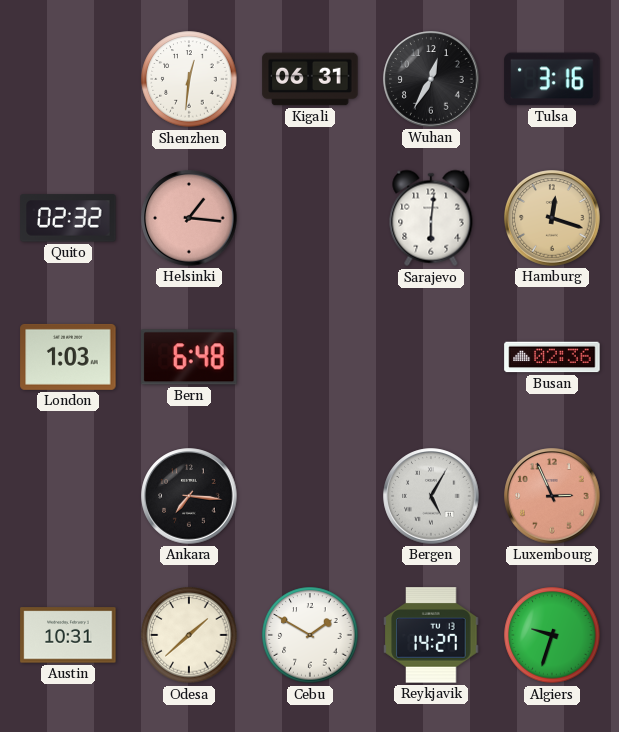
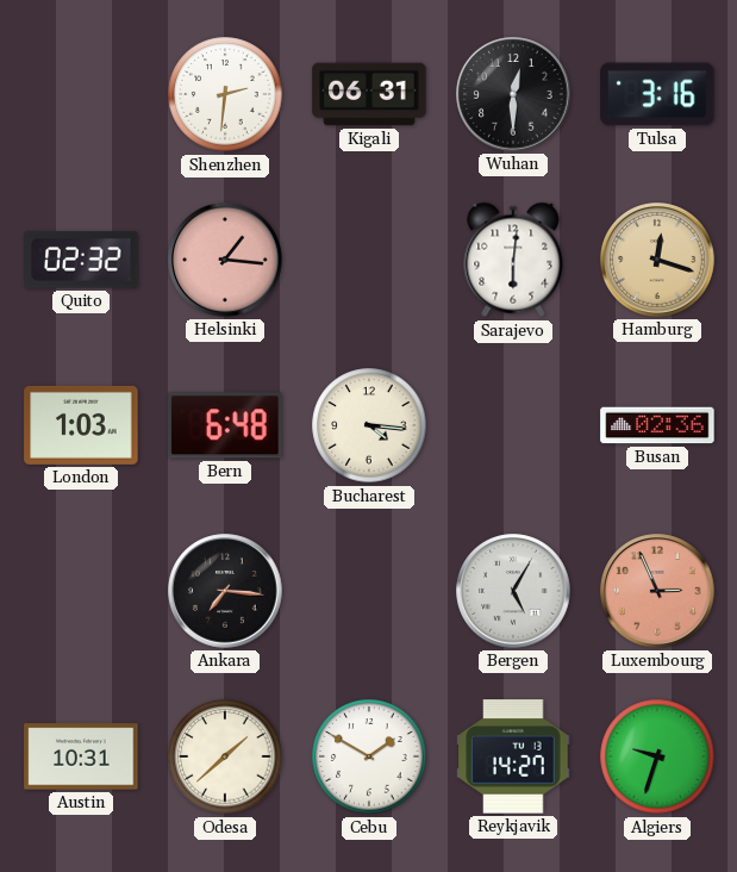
Shenzhen: 12:31 -> 2:31
Wuhan: 12:35 -> 12:30
Bucharest: none -> 4:16
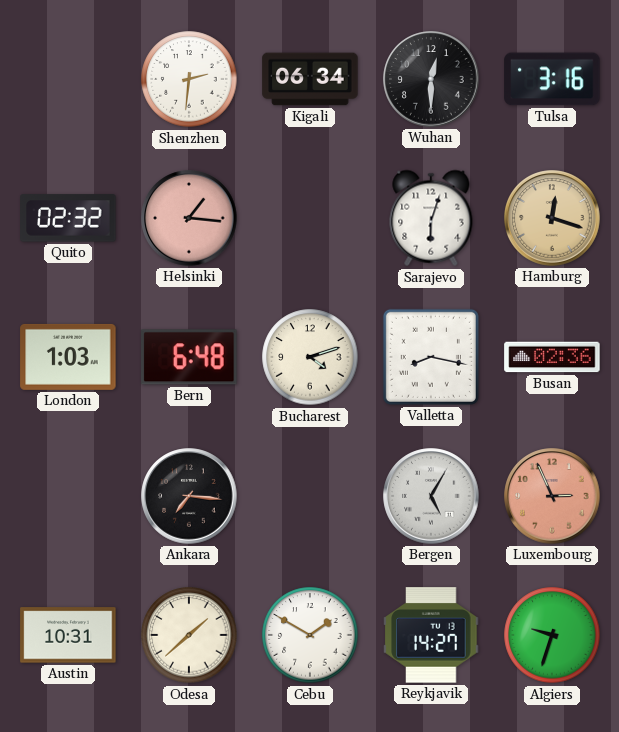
Kigali: 06:31 -> 06:34
Sarajevo: 6:01 -> 6:03
Bucharest: 4:16 -> 4:12
Valletta: none -> 8:17
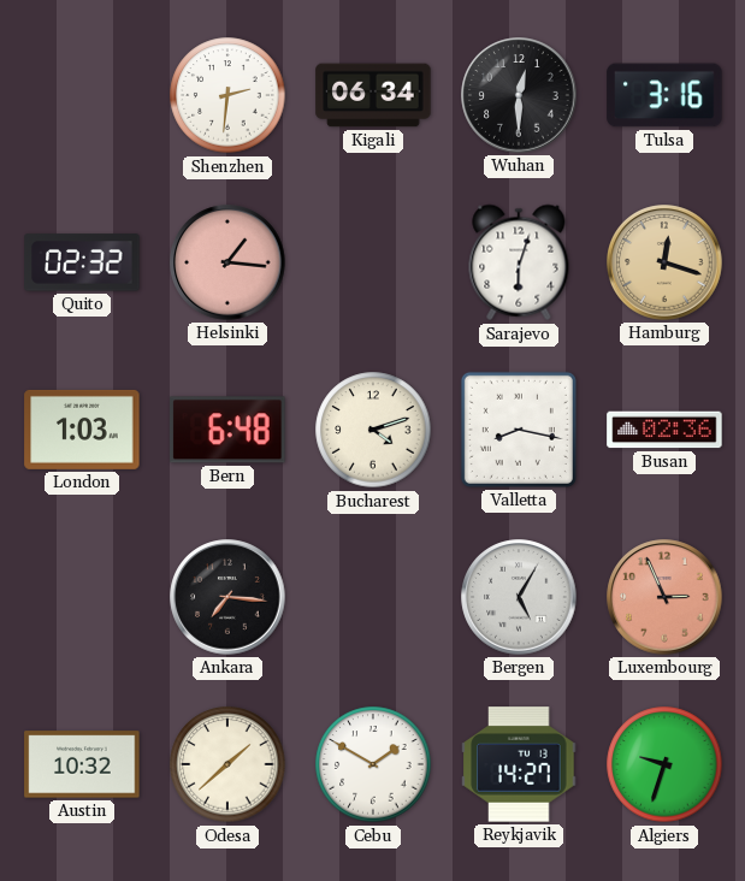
Austin: 10:31 -> 10:32
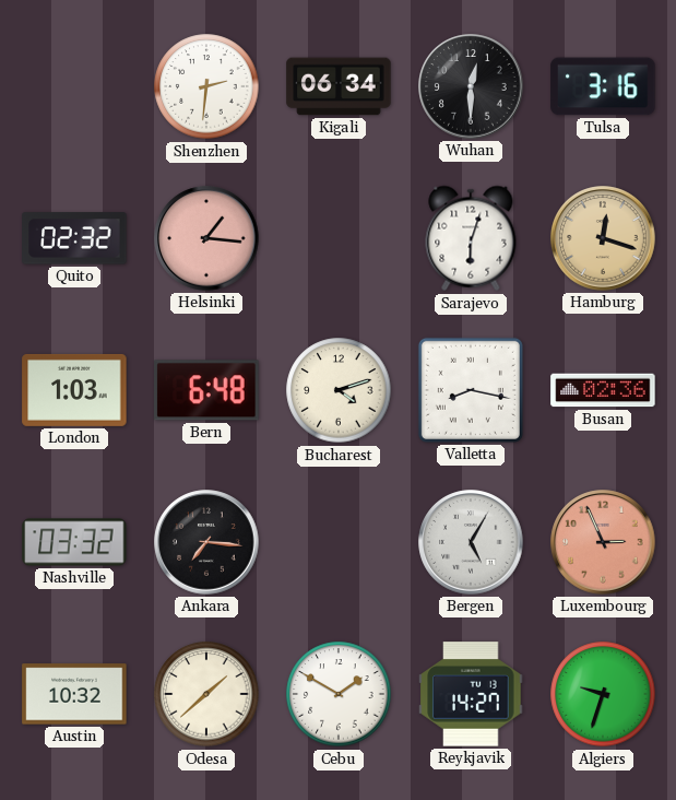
Nashville: none -> 03:32
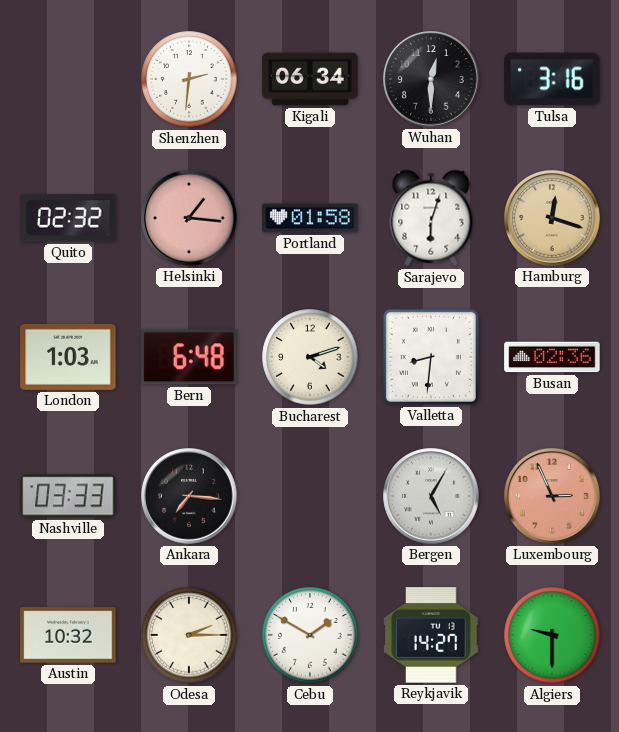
Portland: none -> 01:58
Valletta: 8:17 -> 8:31
Nashville: 03:32 -> 03:33
Odesa: 1:38 -> 2:15
Algiers: 9:33 -> 9:30
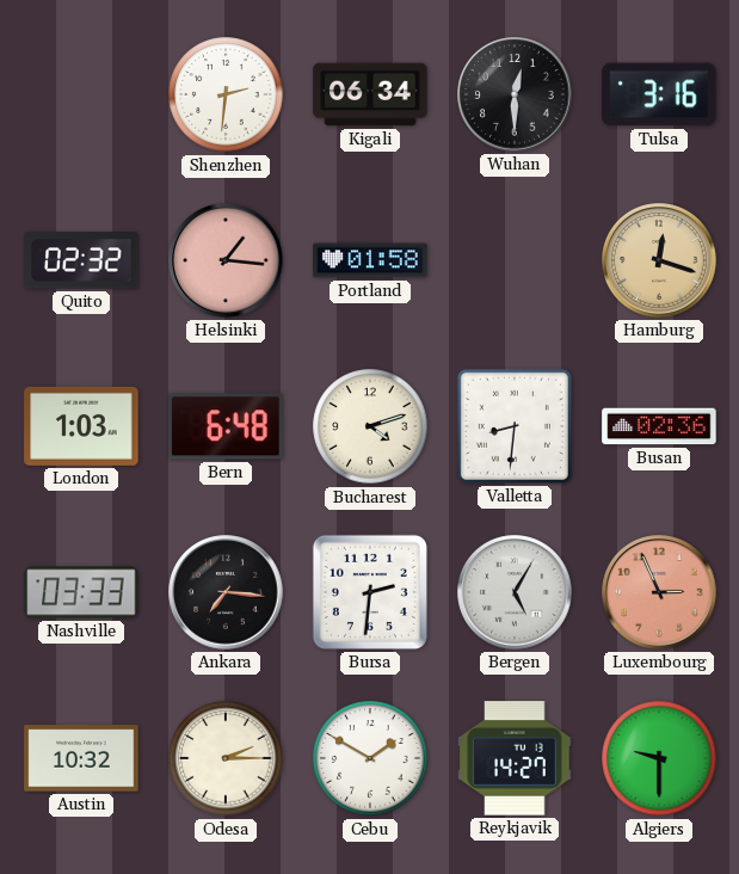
Sarajevo: 6:03 -> none
Bursa: none -> 2:31
